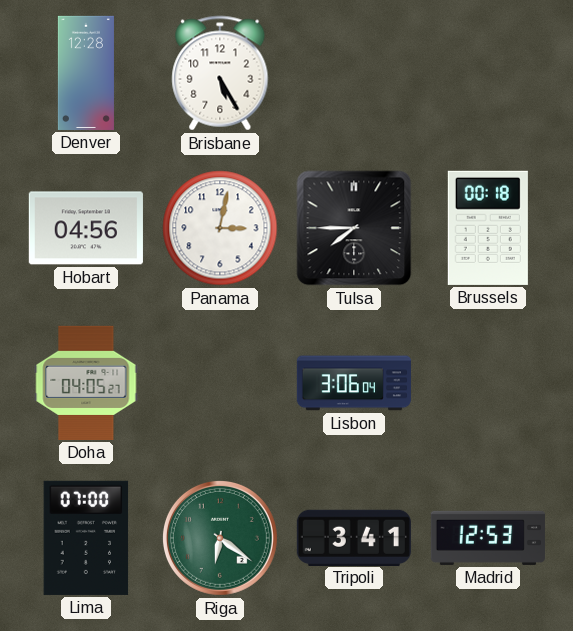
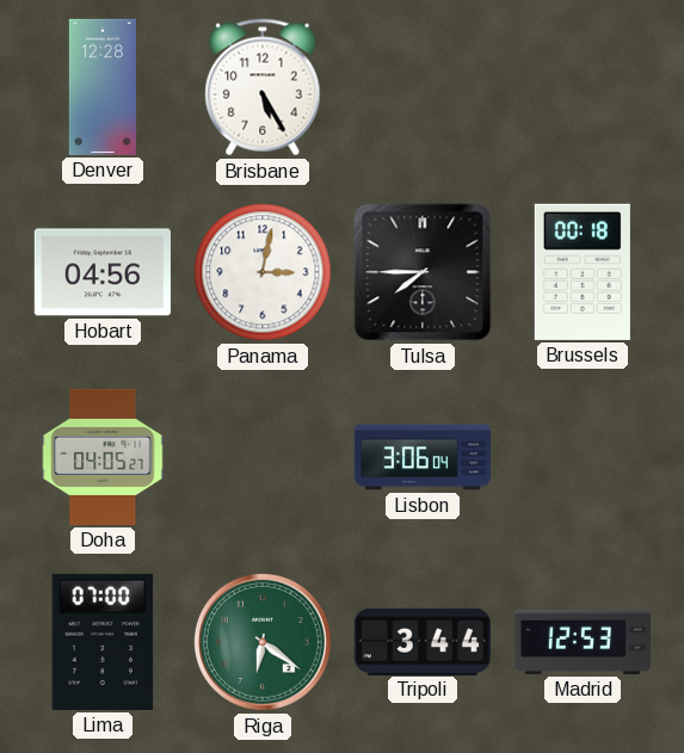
Tripoli: 3:41 -> 3:44
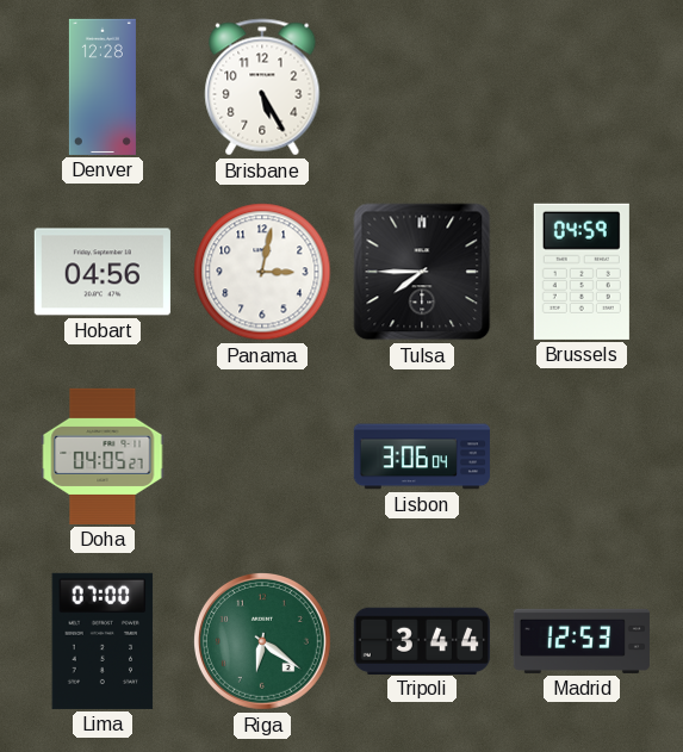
Brussels: 00:18 -> 04:59
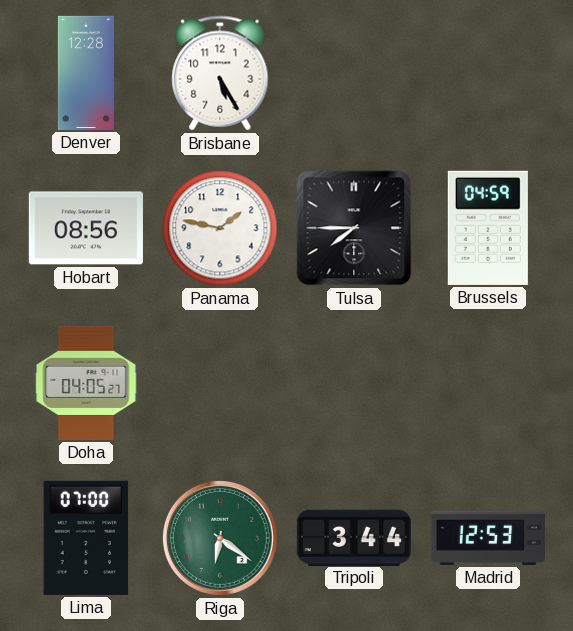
Hobart: 04:56 -> 08:56
Panama: 3:02 -> 1:47
Lisbon: 3:06 -> none
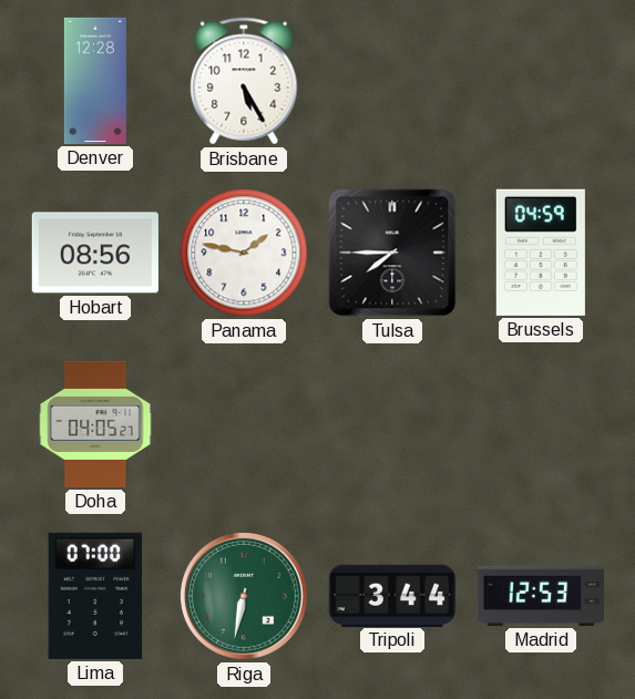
Riga: 6:21 -> 6:32
